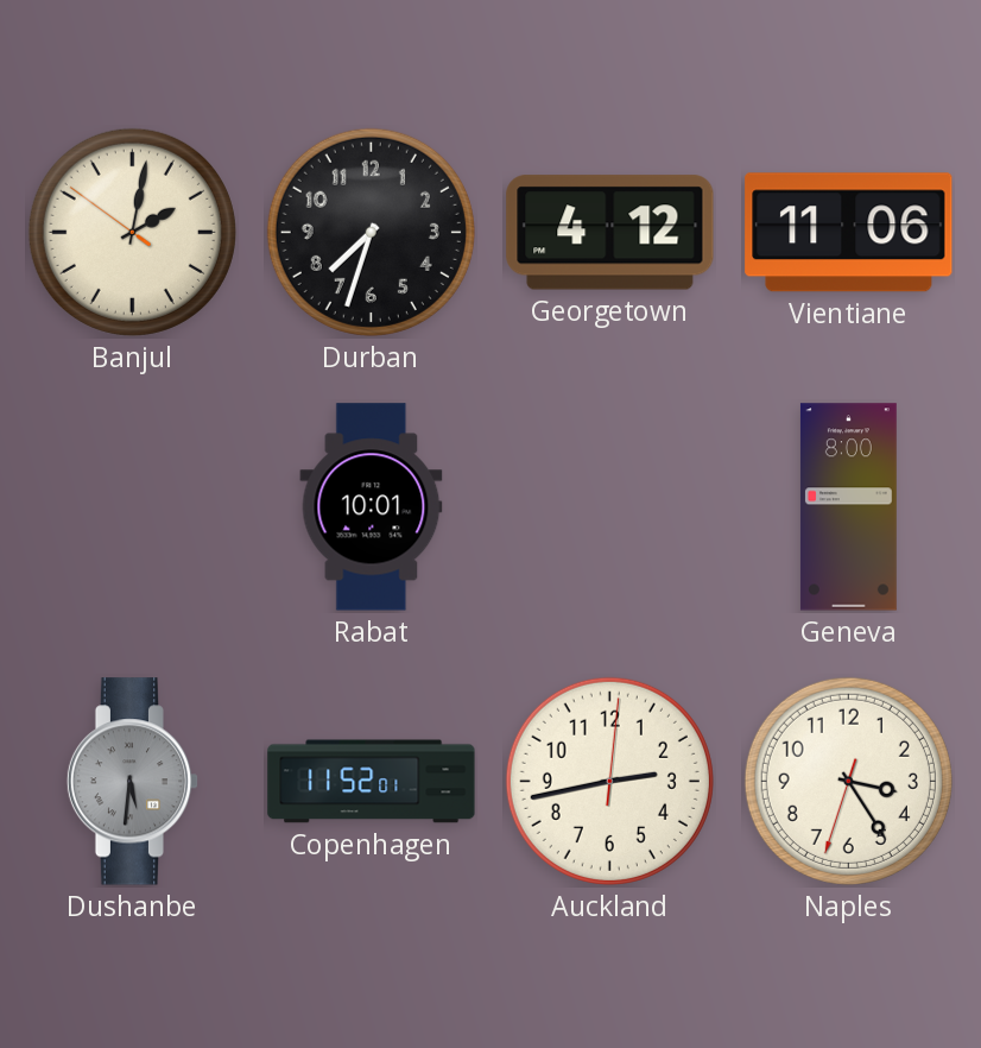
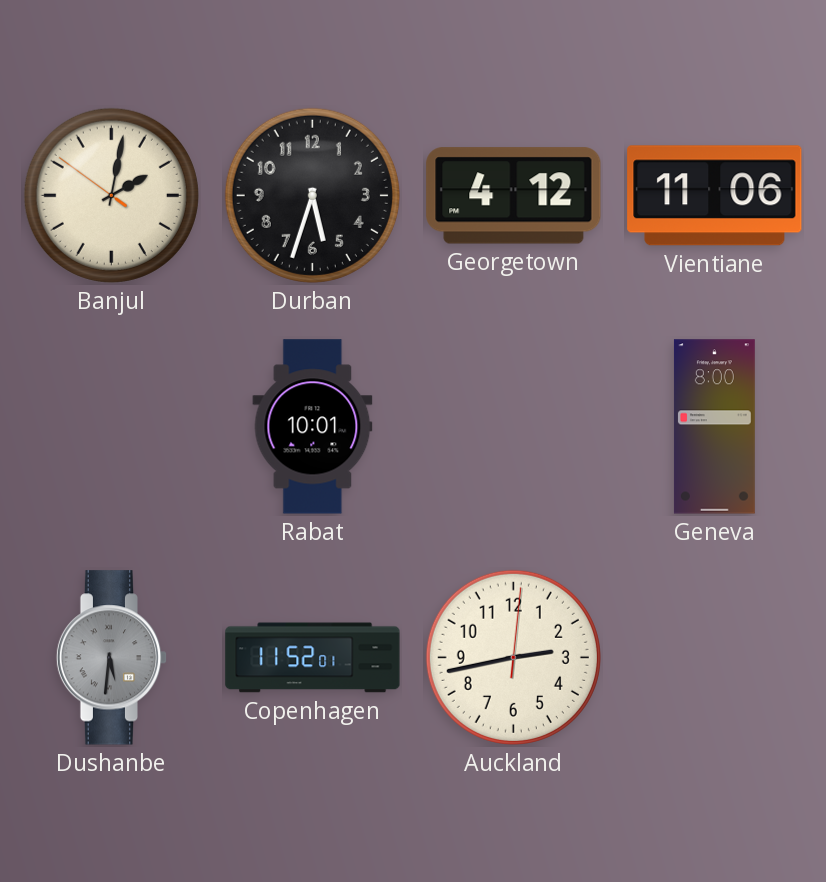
Durban: 7:33 -> 5:33
Naples: 3:24 -> none
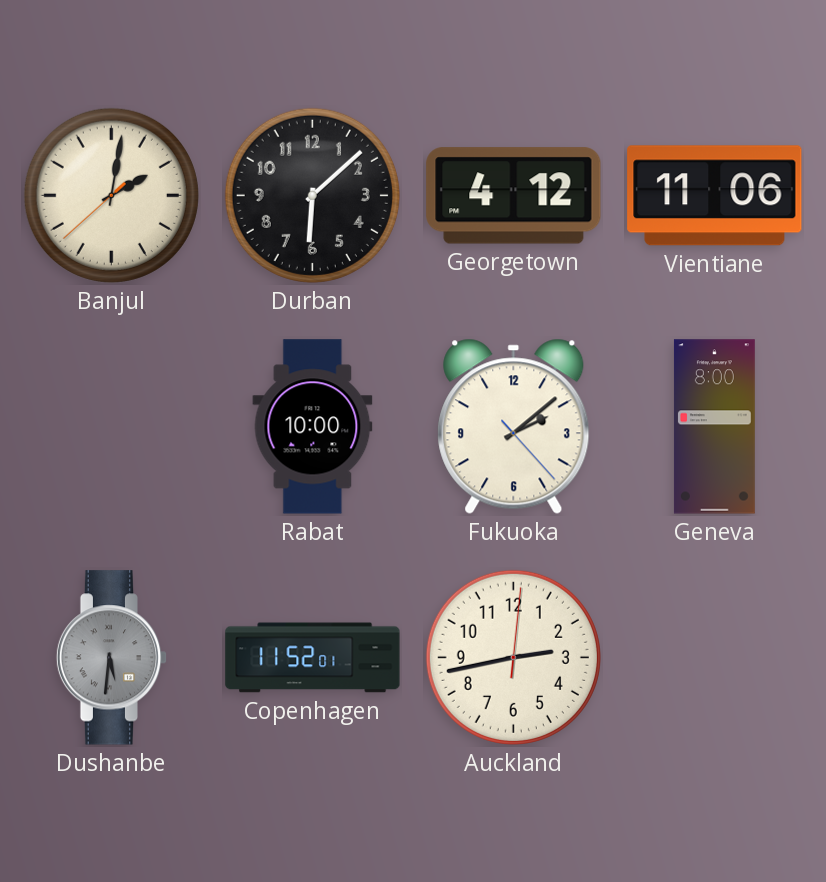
Banjul: 2:01:51 -> 2:01:38
Durban: 5:33 -> 6:08
Rabat: 10:01 -> 10:00
Fukuoka: none -> 2:08
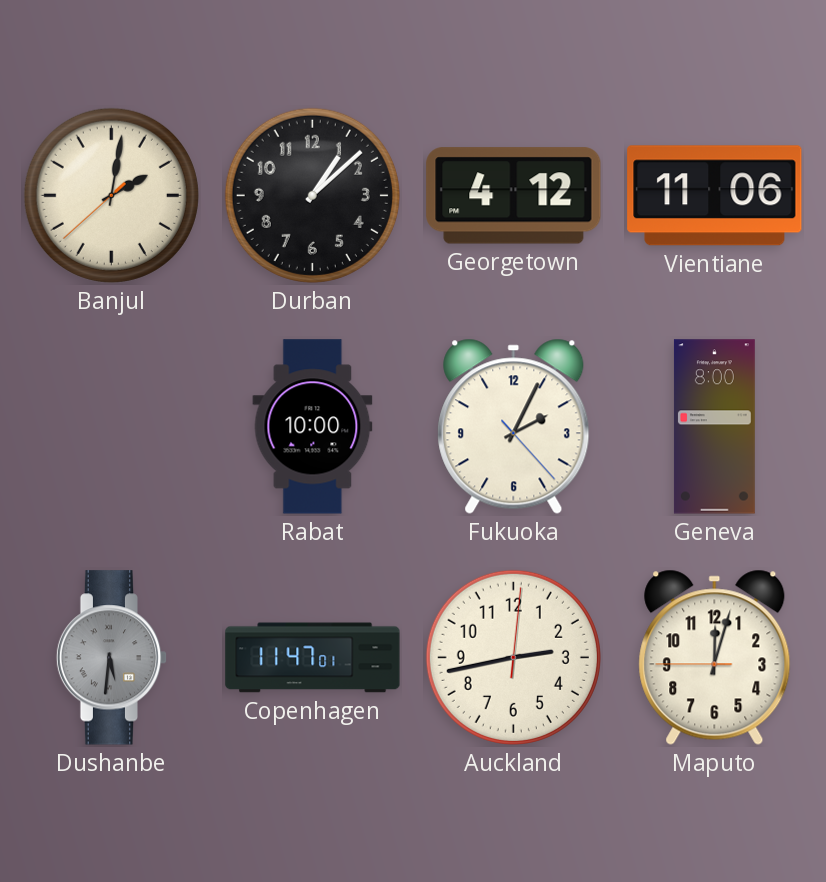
Durban: 6:08 -> 1:08
Fukuoka: 2:08 -> 2:04
Copenhagen: 11:52 -> 11:47
Maputo: none -> 12:02
